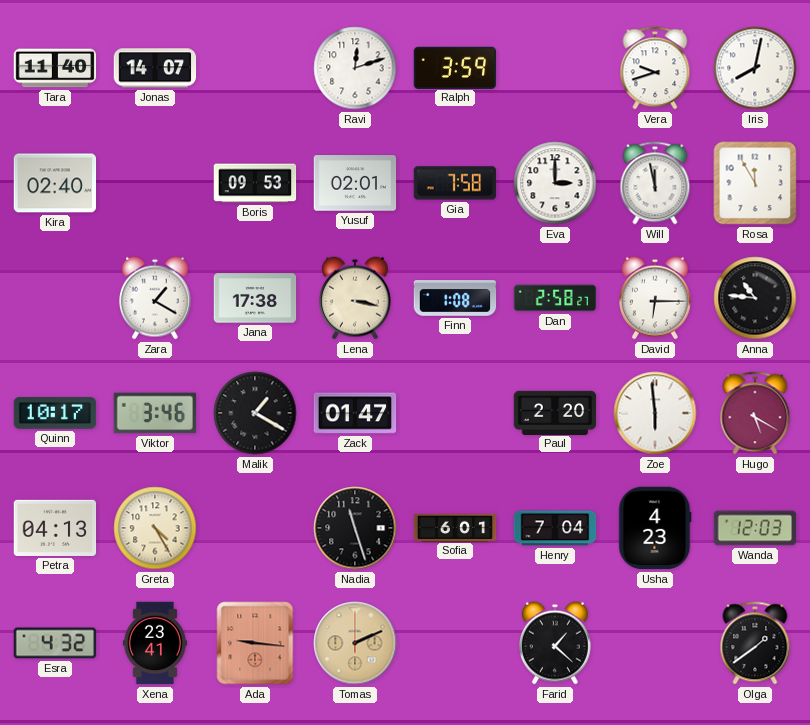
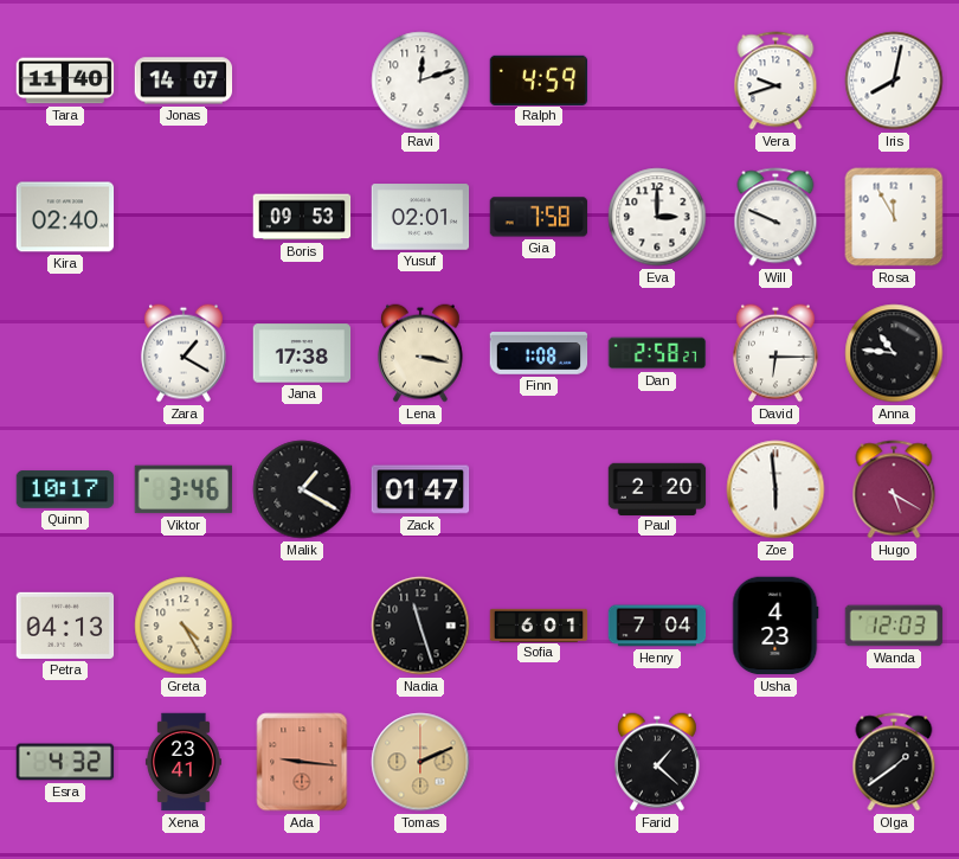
Ralph: 3:59 -> 4:59
Will: 11:58 -> 9:49
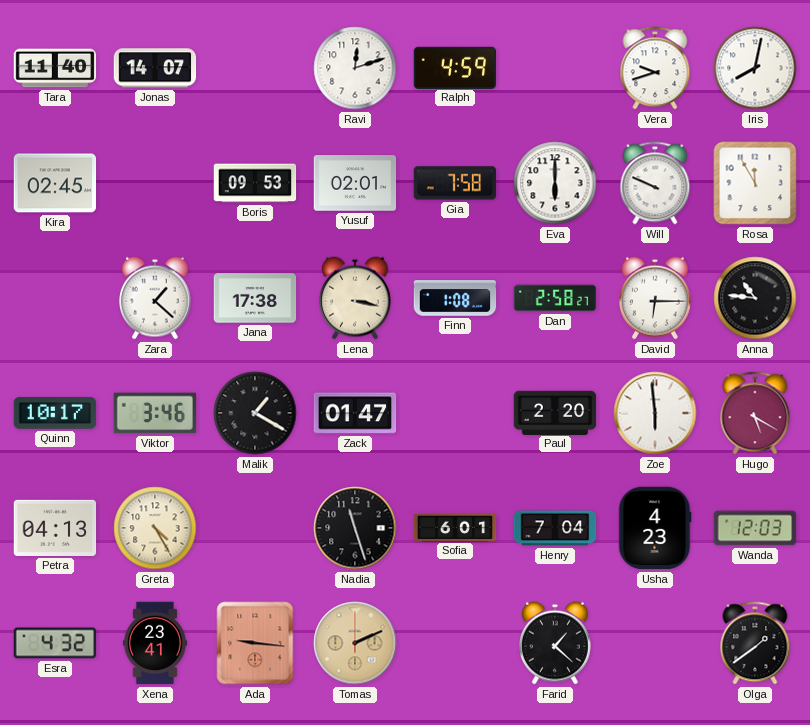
Kira: 02:40 -> 02:45
Eva: 3:00 -> 6:00
Zara: 1:20 -> 1:22
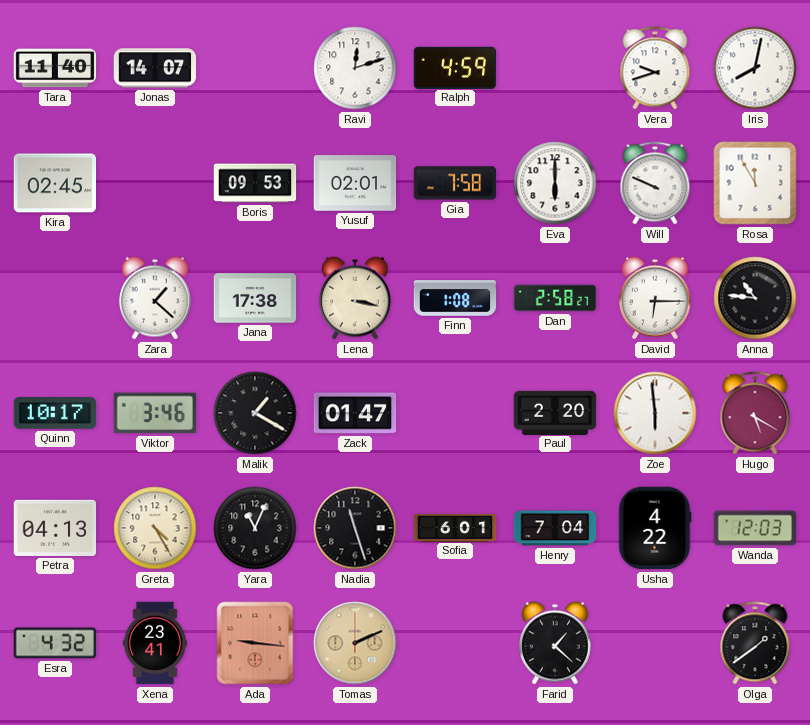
Yara: none -> 11:04
Usha: 4:23 -> 4:22
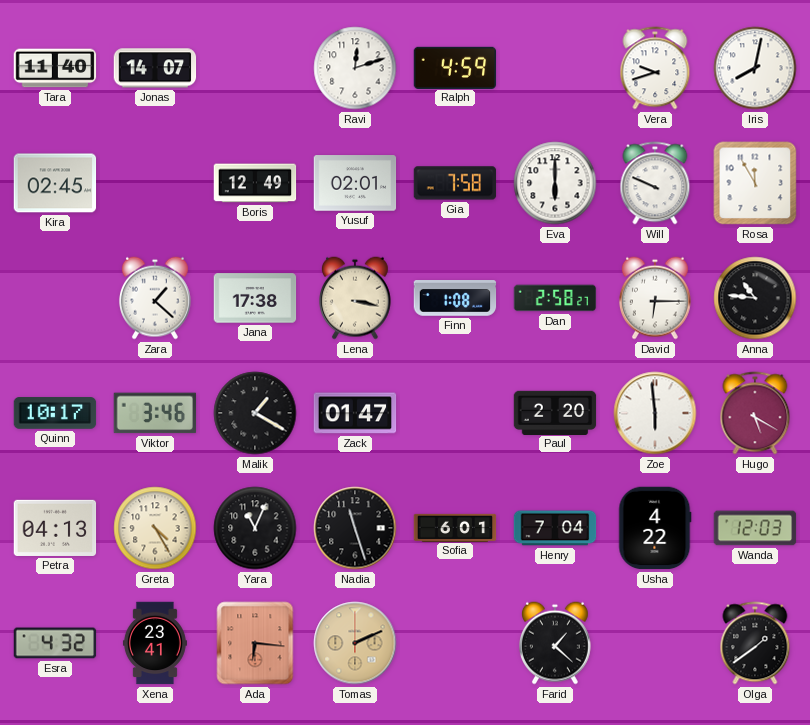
Boris: 09:53 -> 12:49
Ada: 9:16 -> 6:16
